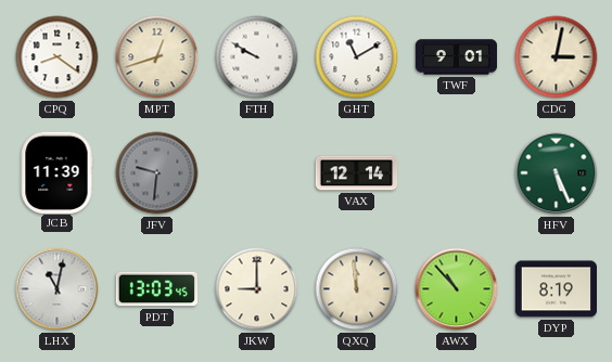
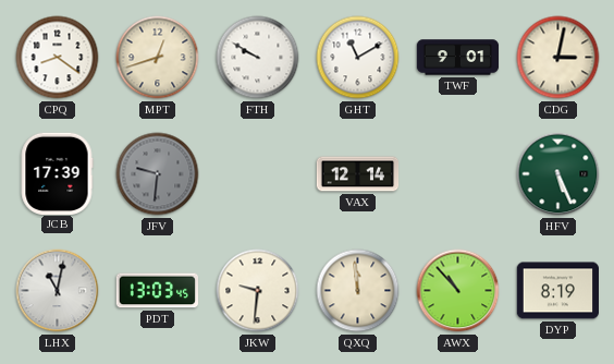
JCB: 11:39 -> 17:39
JKW: 9:00 -> 9:31
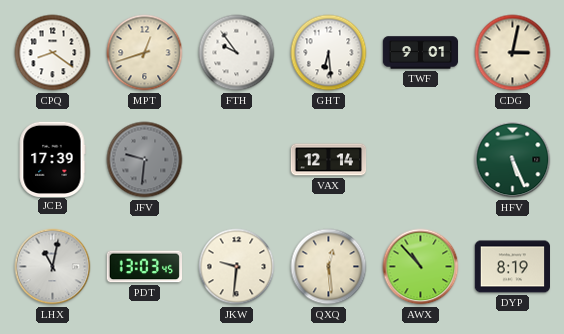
FTH: 9:50 -> 9:54
GHT: 11:10 -> 6:29
QXQ: 11:59 -> 12:29
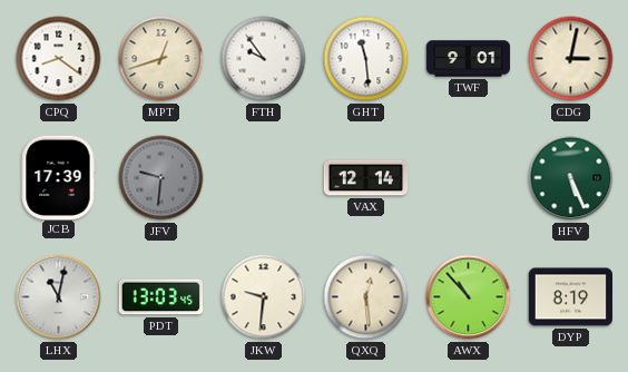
GHT: 6:29 -> 11:29
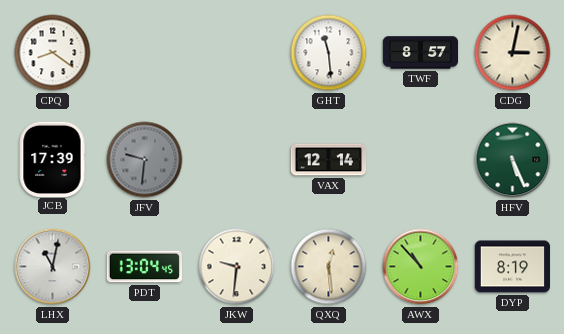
MPT: 12:42 -> none
FTH: 9:54 -> none
TWF: 9:01 -> 8:57
PDT: 13:03 -> 13:04
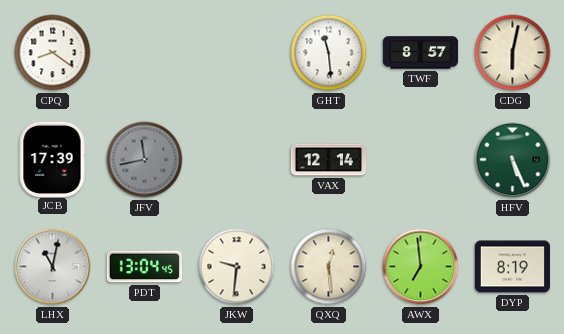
CDG: 3:02 -> 6:02
JFV: 9:31 -> 11:43
AWX: 10:53 -> 6:59
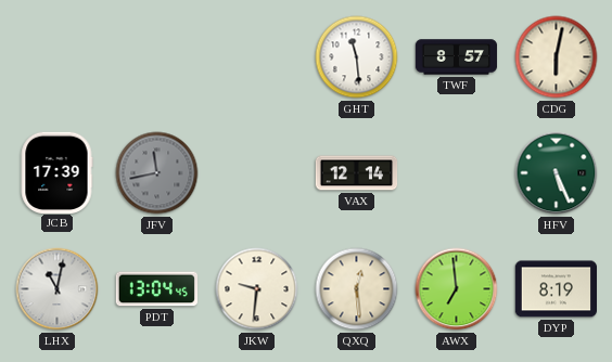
CPQ: 8:21 -> none
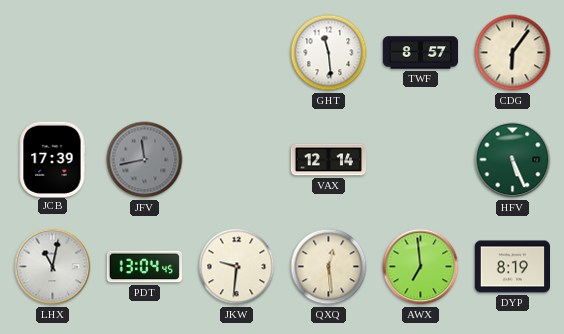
CDG: 6:02 -> 6:06
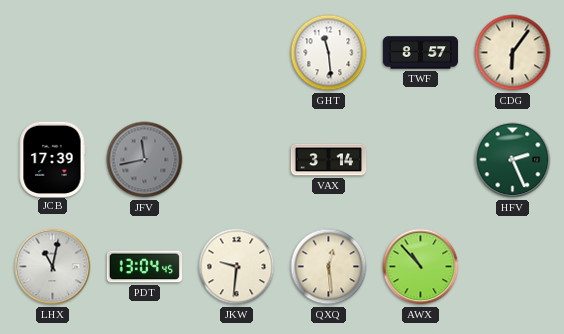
VAX: 12:14 -> 3:14
HFV: 5:26 -> 2:26
AWX: 6:59 -> 10:53
DYP: 8:19 -> none
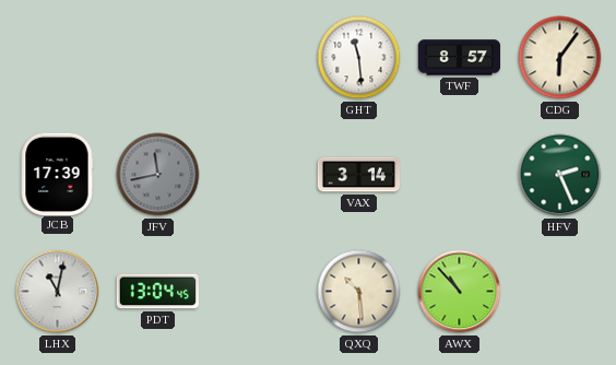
JKW: 9:31 -> none
QXQ: 12:29 -> 10:29
